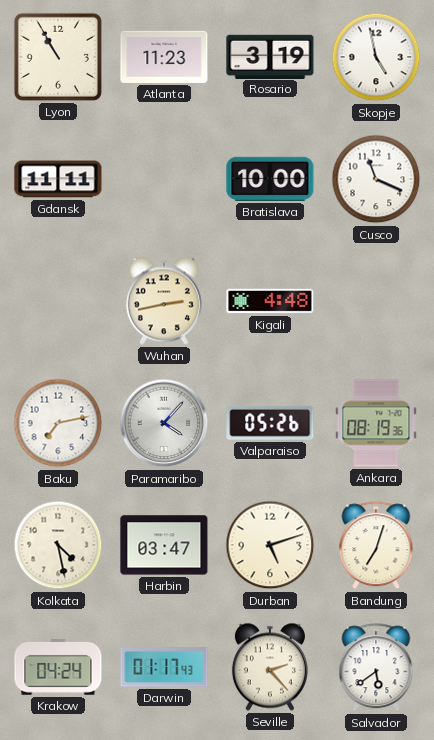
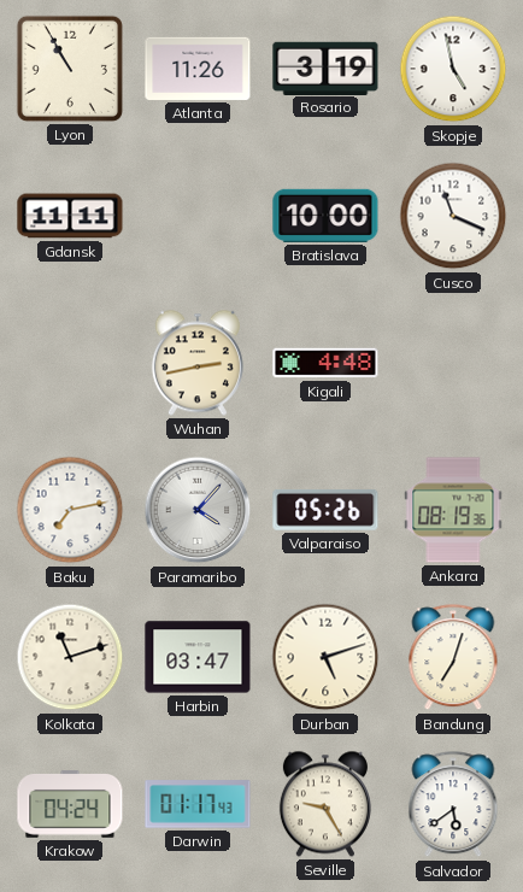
Atlanta: 11:23 -> 11:26
Kolkata: 4:28 -> 11:12
Seville: 2:23 -> 9:25
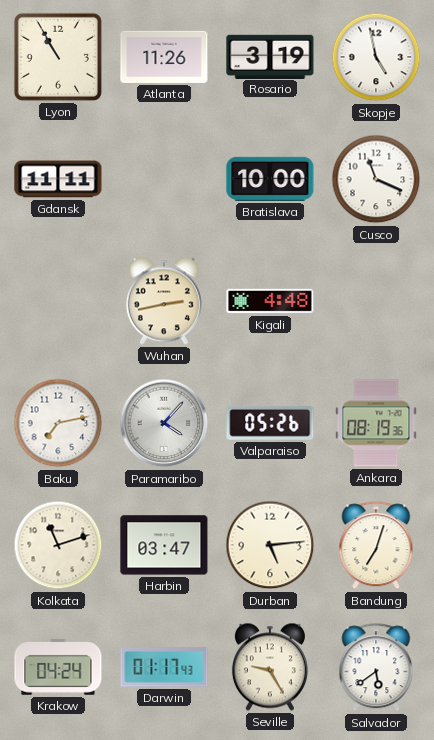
Durban: 5:12 -> 5:14
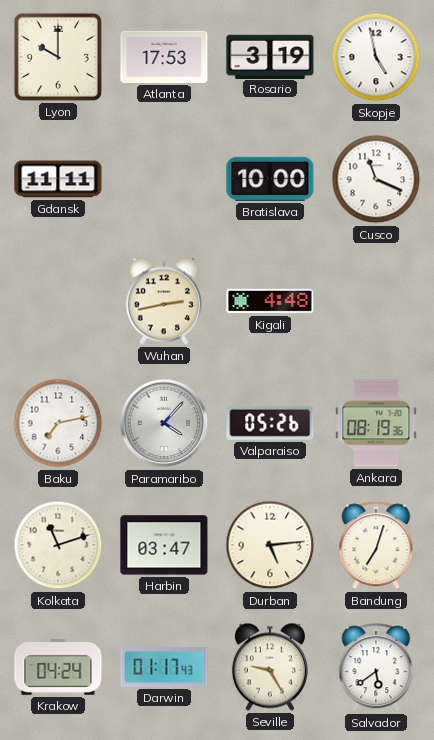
Lyon: 10:55 -> 10:00
Atlanta: 11:26 -> 17:53
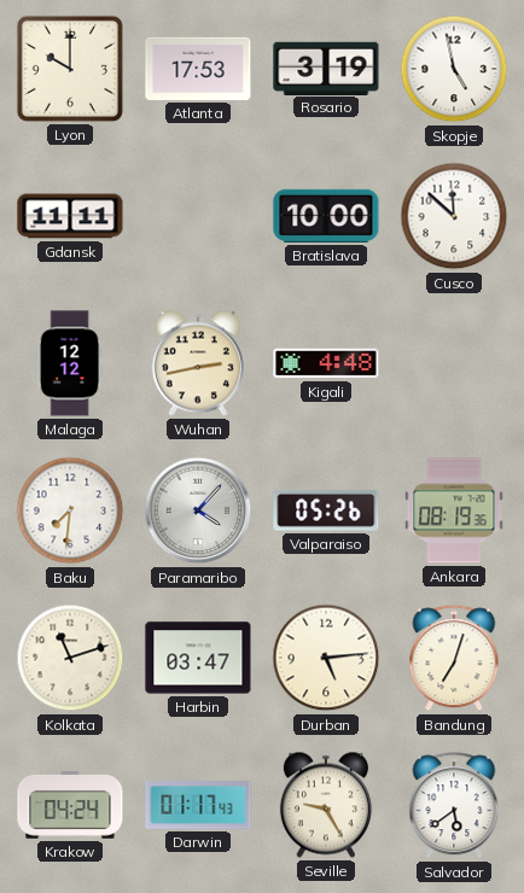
Cusco: 11:19 -> 11:52
Malaga: none -> 12:12
Baku: 7:13 -> 7:31
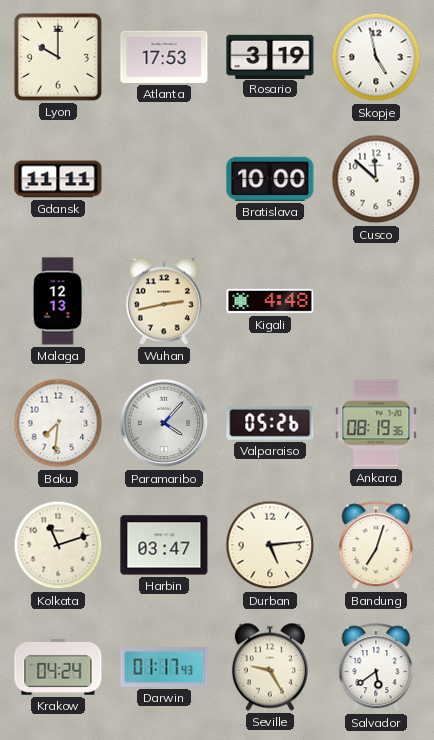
Malaga: 12:12 -> 12:13
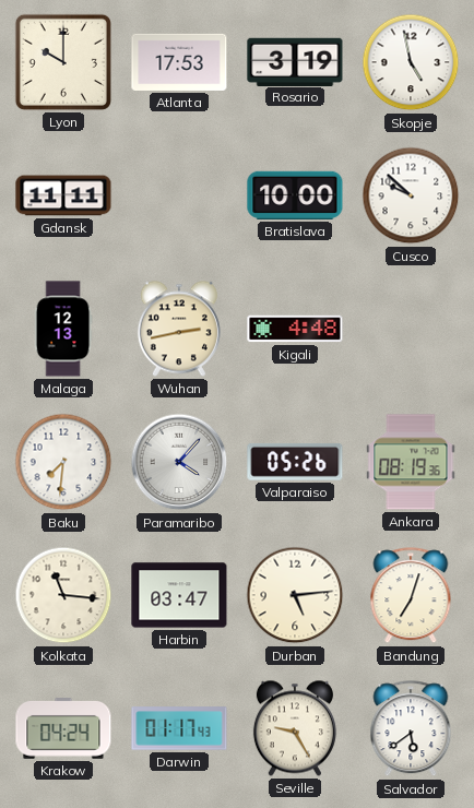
Cusco: 11:52 -> 9:52
Kolkata: 11:12 -> 11:16
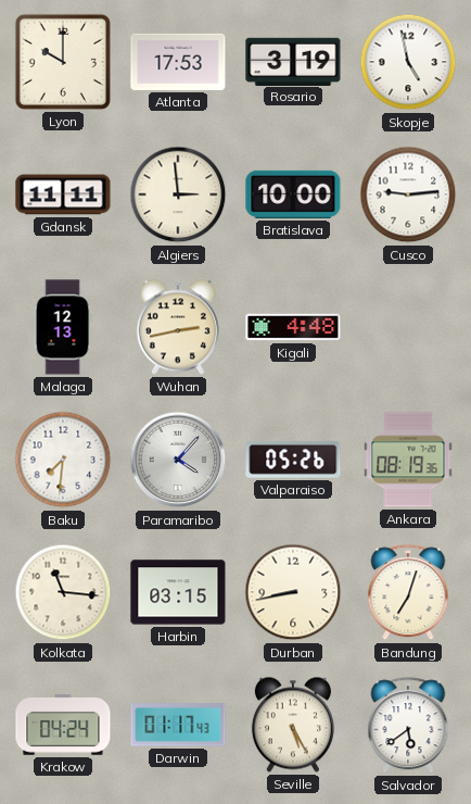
Algiers: none -> 2:59
Cusco: 9:52 -> 9:14
Harbin: 03:47 -> 03:15
Durban: 5:14 -> 8:43
Seville: 9:25 -> 5:25
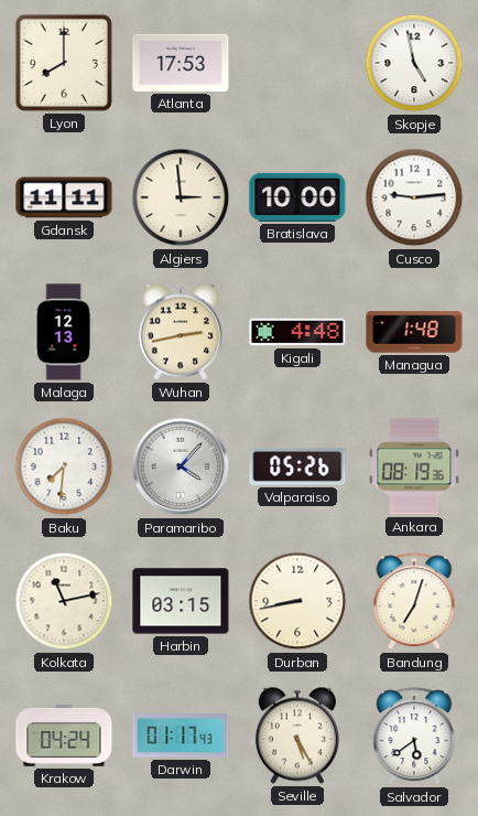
Lyon: 10:00 -> 8:00
Rosario: 3:19 -> none
Managua: none -> 1:48
Kolkata: 11:16 -> 11:13
